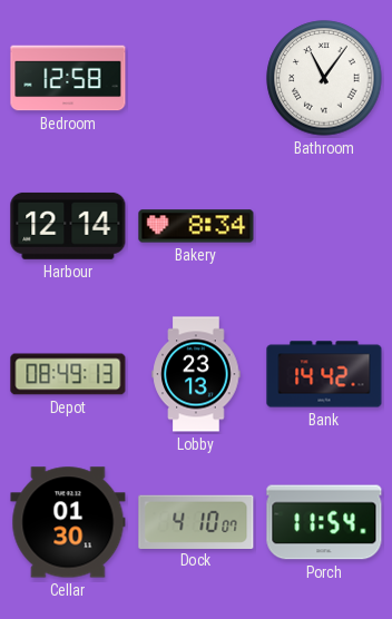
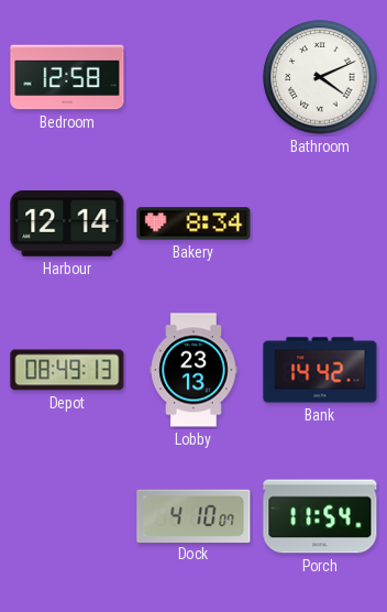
Bathroom: 11:06 -> 4:11
Cellar: 01:30 -> none
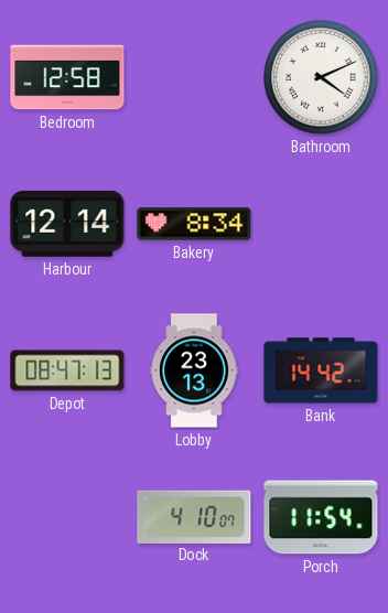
Depot: 08:49 -> 08:47
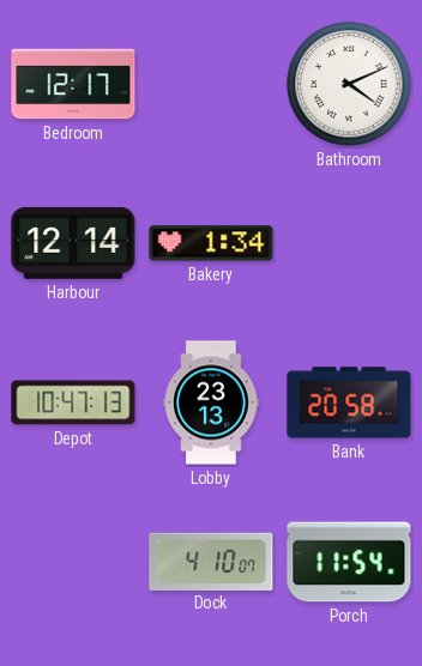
Bedroom: 12:58 -> 12:17
Bakery: 8:34 -> 1:34
Depot: 08:47 -> 10:47
Bank: 14:42 -> 20:58
